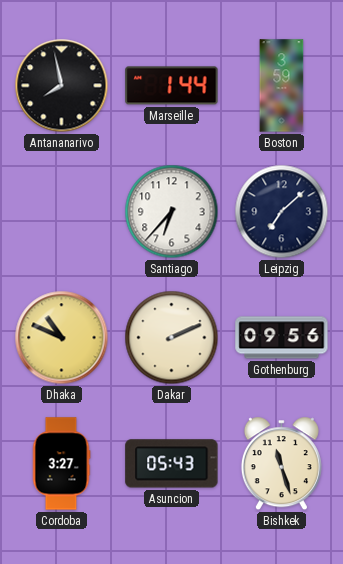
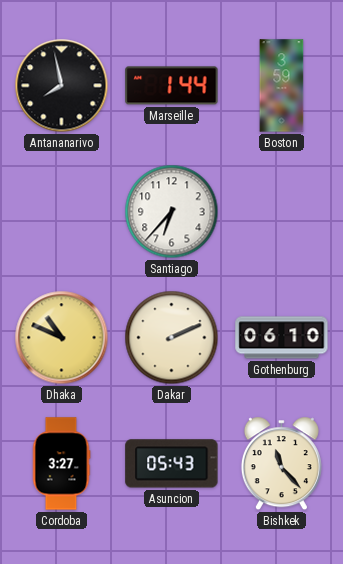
Leipzig: 7:08 -> none
Gothenburg: 09:56 -> 06:10
Bishkek: 11:27 -> 11:23
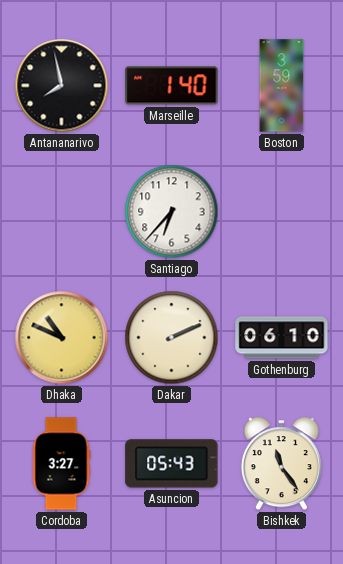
Marseille: 1:44 -> 1:40
Bishkek: 11:23 -> 11:24
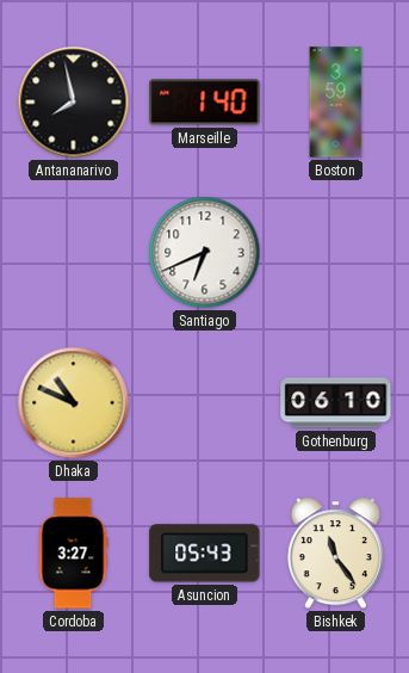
Santiago: 6:37 -> 6:41
Dakar: 2:11 -> none
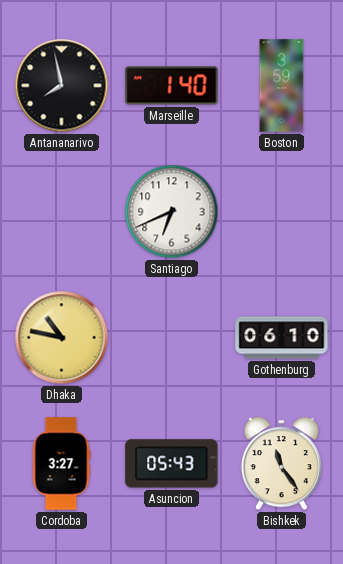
Dhaka: 10:49 -> 10:47
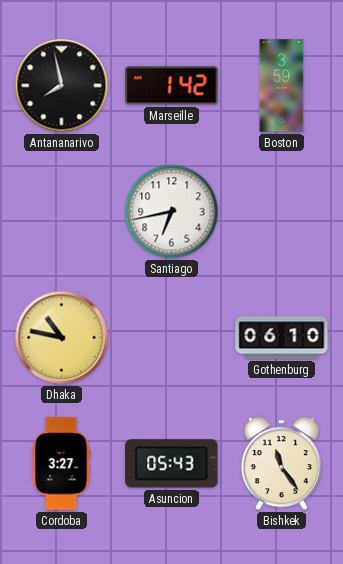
Marseille: 1:40 -> 1:42
Santiago: 6:41 -> 6:43
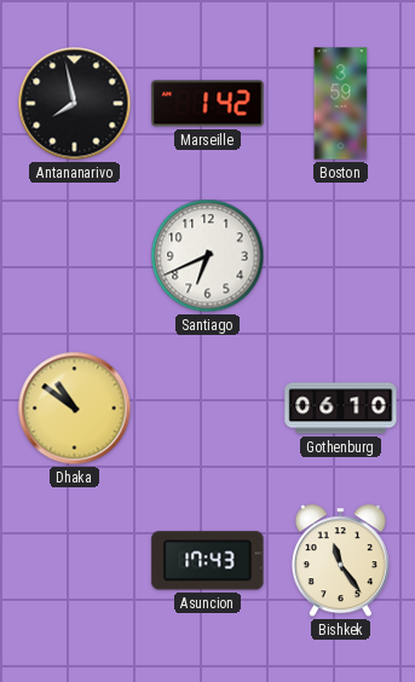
Santiago: 6:43 -> 6:41
Dhaka: 10:47 -> 10:51
Cordoba: 3:27 -> none
Asuncion: 05:43 -> 17:43
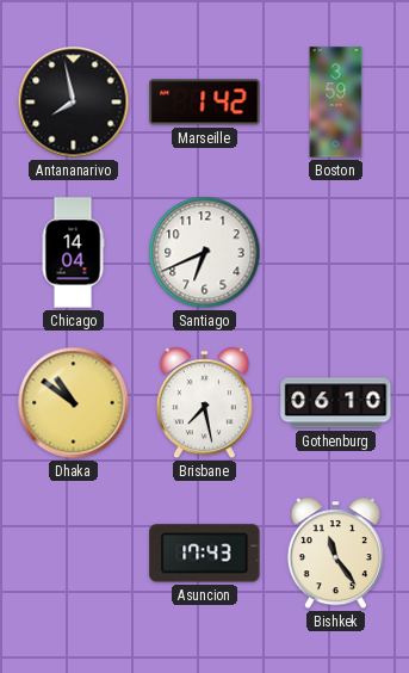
Chicago: none -> 14:04
Brisbane: none -> 7:28
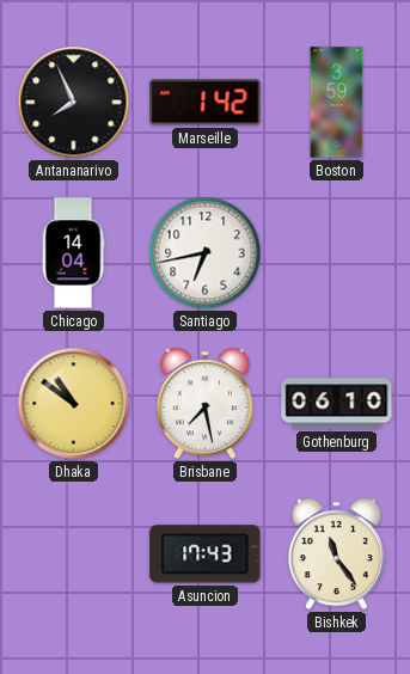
Antananarivo: 7:58 -> 7:56
Santiago: 6:41 -> 6:43
